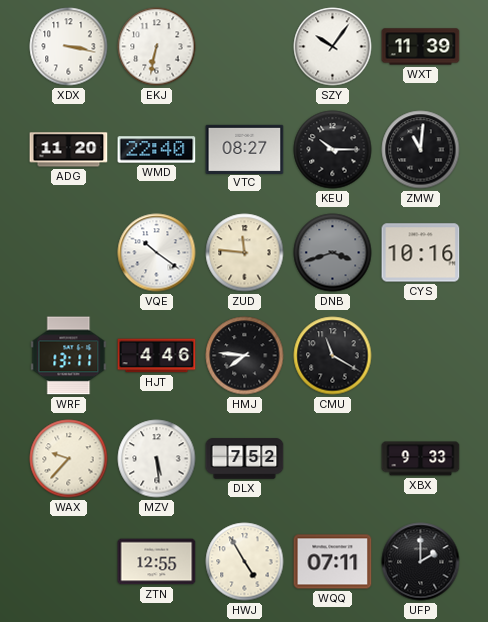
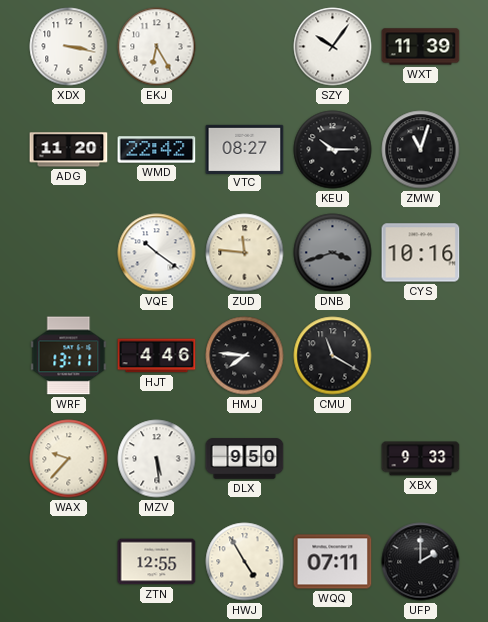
EKJ: 6:32 -> 6:25
WMD: 22:40 -> 22:42
ZMW: 11:01 -> 11:03
DLX: 7:52 -> 9:50
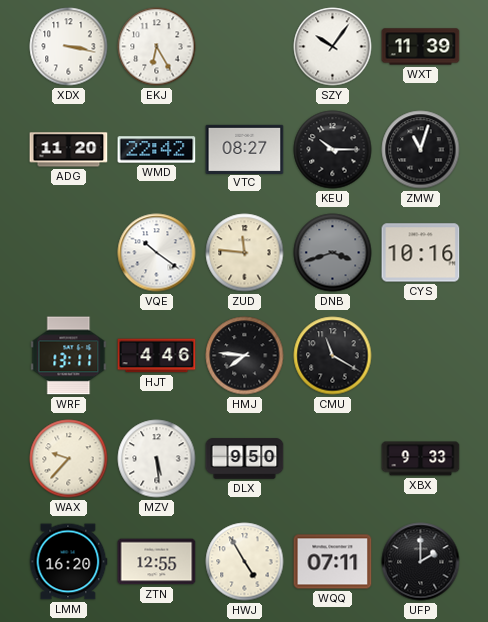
LMM: none -> 16:20
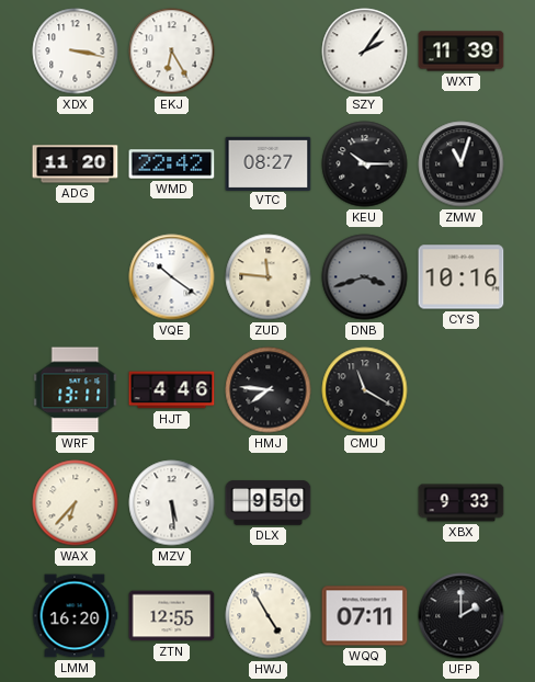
SZY: 10:06 -> 2:06
WAX: 9:37 -> 6:37
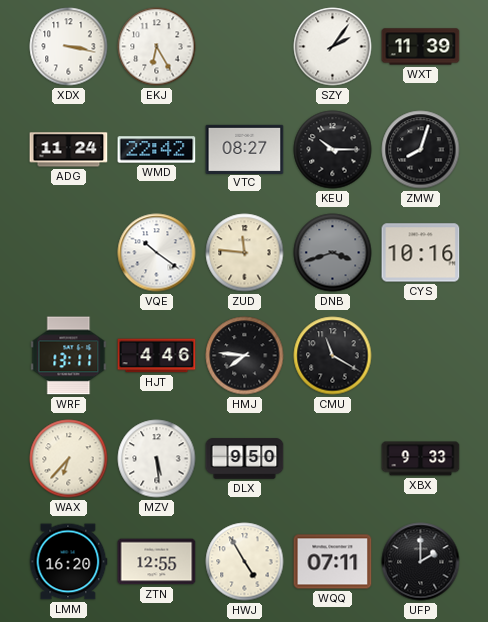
ADG: 11:20 -> 11:24
ZMW: 11:03 -> 8:03
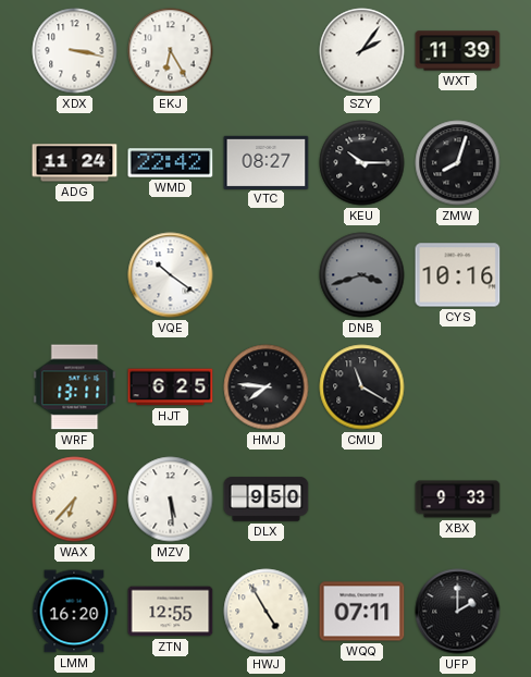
ZUD: 11:46 -> none
HJT: 4:46 -> 6:25
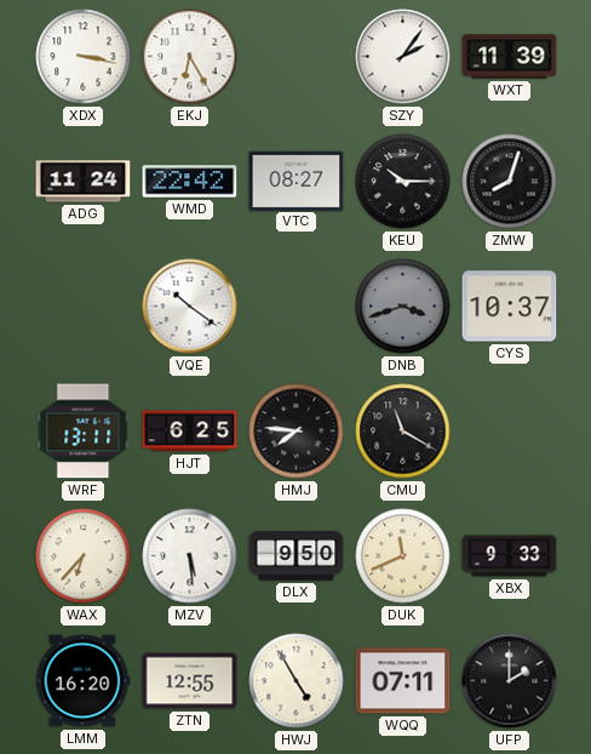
CYS: 10:16 -> 10:37
DUK: none -> 11:41
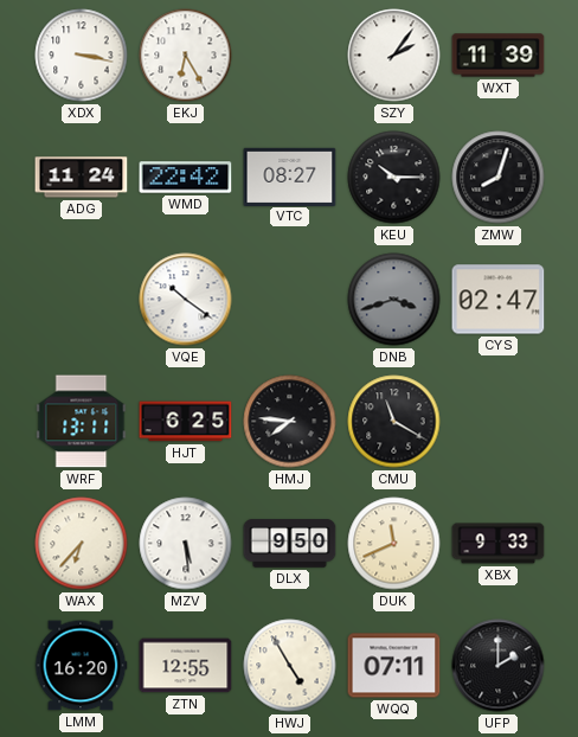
CYS: 10:37 -> 02:47
